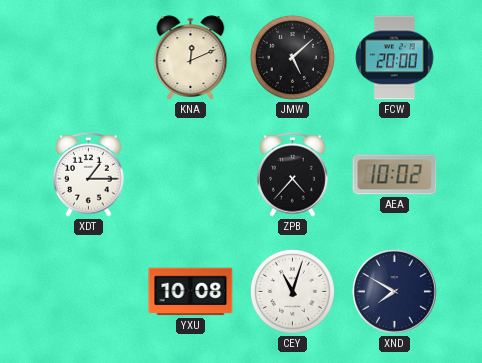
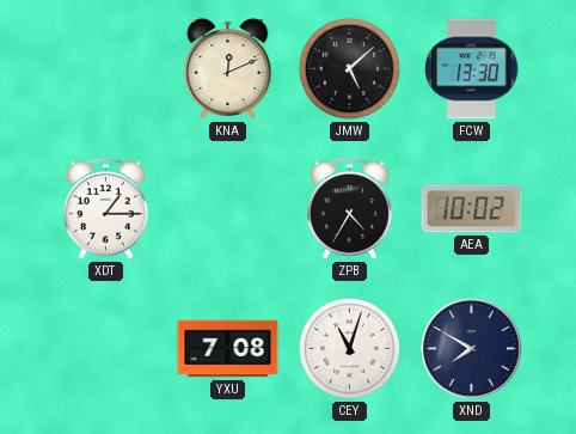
FCW: 20:00 -> 13:30
ZPB: 4:37 -> 4:35
YXU: 10:08 -> 7:08
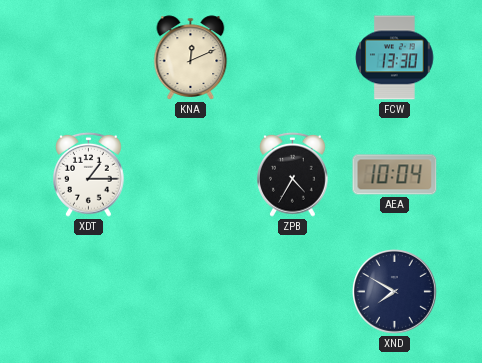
JMW: 5:08 -> none
AEA: 10:02 -> 10:04
YXU: 7:08 -> none
CEY: 11:03 -> none
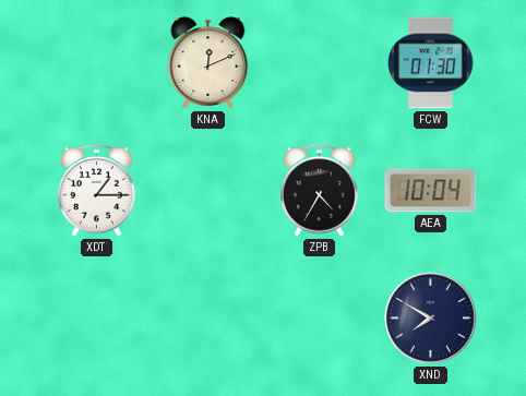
FCW: 13:30 -> 01:30
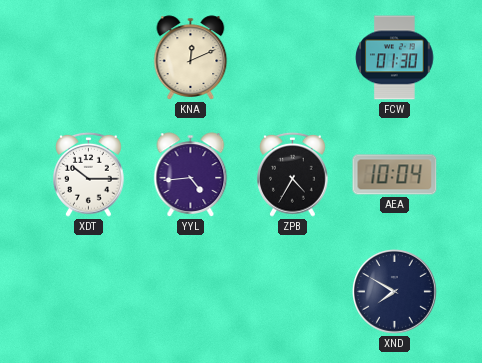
XDT: 1:15 -> 10:15
YYL: none -> 4:44
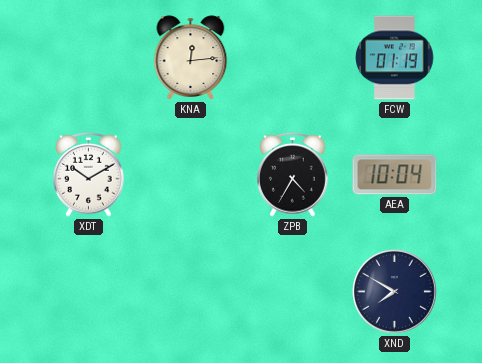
KNA: 12:11 -> 12:14
FCW: 01:30 -> 01:19
XDT: 10:15 -> 10:10
YYL: 4:44 -> none
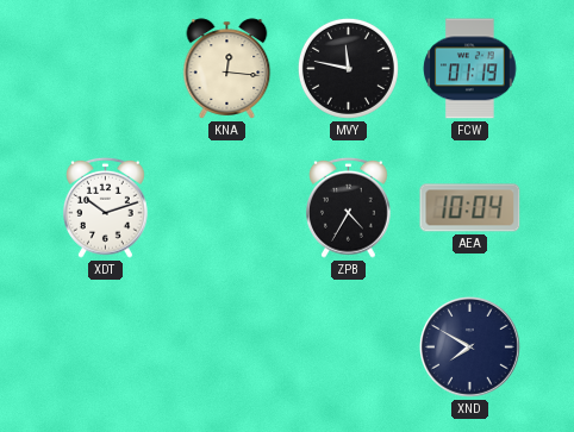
KNA: 12:14 -> 12:16
MVY: none -> 11:47
XDT: 10:10 -> 10:12
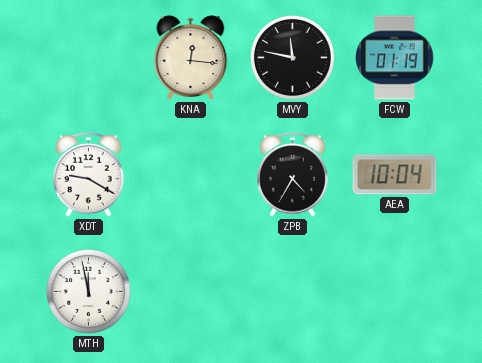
XDT: 10:12 -> 9:20
MTH: none -> 11:58
XND: 7:50 -> none
